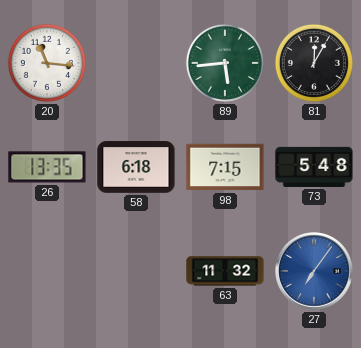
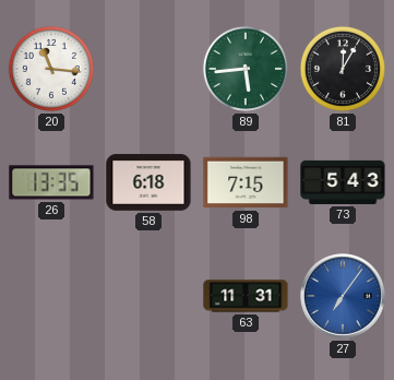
73: 5:48 -> 5:43
63: 11:32 -> 11:31
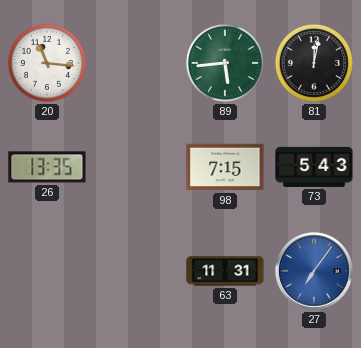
81: 12:05 -> 12:02
58: 6:18 -> none
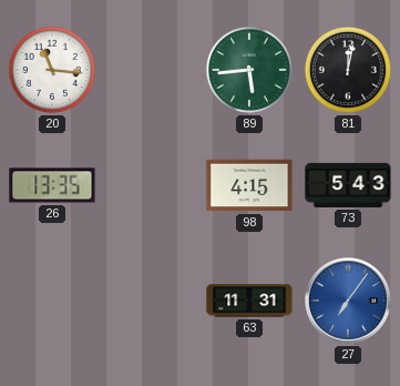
98: 7:15 -> 4:15
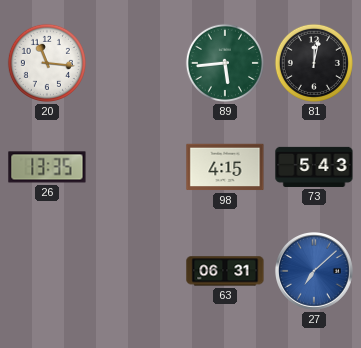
63: 11:31 -> 06:31
27: 7:06 -> 7:08
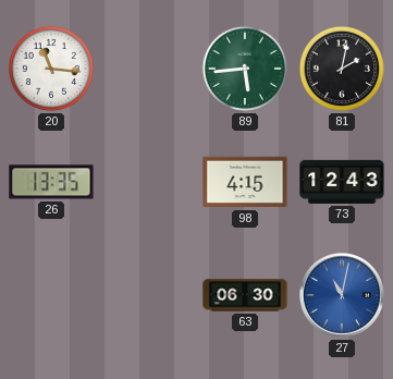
81: 12:02 -> 2:02
73: 5:43 -> 12:43
63: 06:31 -> 06:30
27: 7:08 -> 11:02
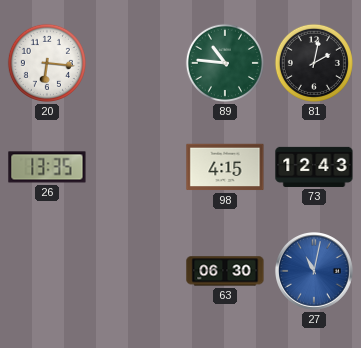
20: 11:16 -> 6:16
89: 5:44 -> 10:46
